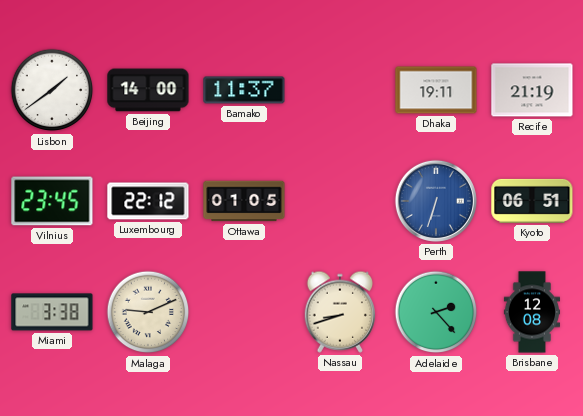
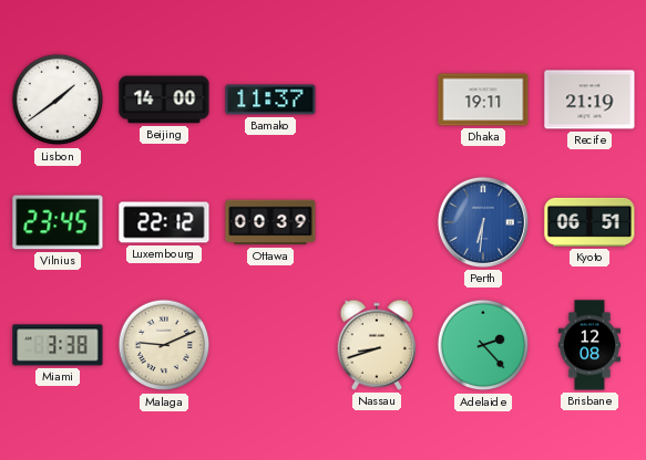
Ottawa: 01:05 -> 00:39
Perth: 6:33 -> 6:31
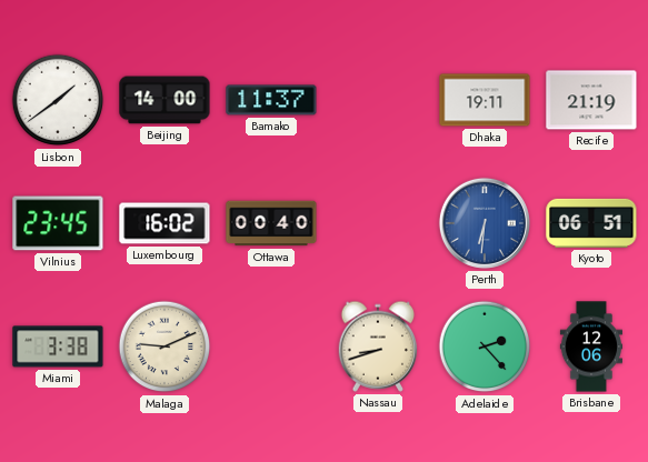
Luxembourg: 22:12 -> 16:02
Ottawa: 00:39 -> 00:40
Brisbane: 12:08 -> 12:06
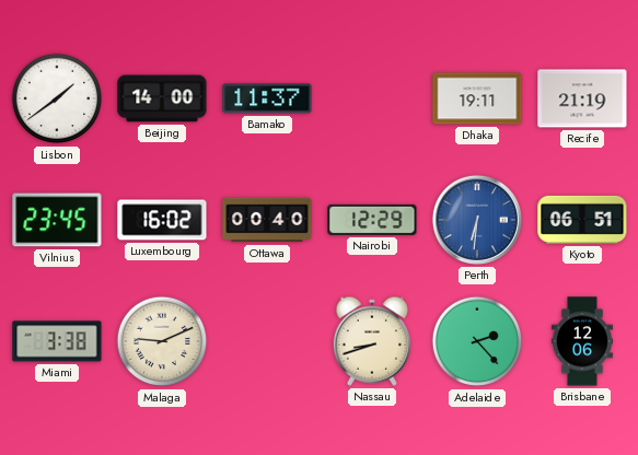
Nairobi: none -> 12:29
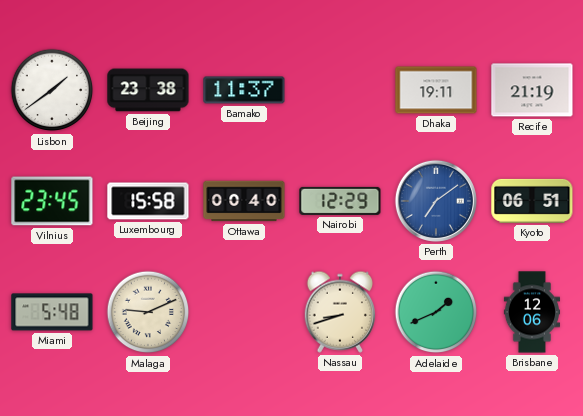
Beijing: 14:00 -> 23:38
Luxembourg: 16:02 -> 15:58
Perth: 6:31 -> 7:09
Miami: 3:38 -> 5:48
Adelaide: 2:23 -> 1:41
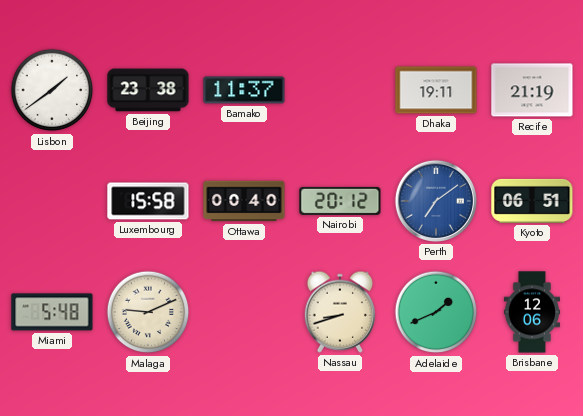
Vilnius: 23:45 -> none
Nairobi: 12:29 -> 20:12
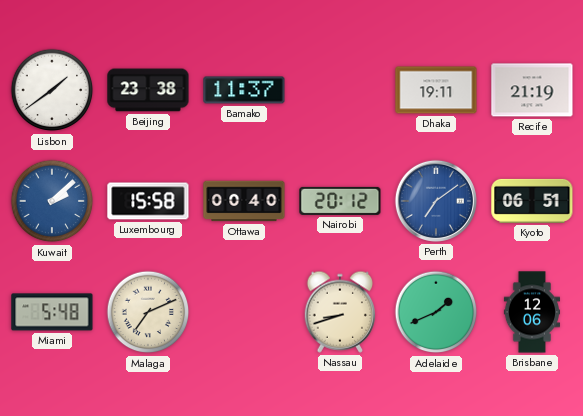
Kuwait: none -> 2:08
Malaga: 9:11 -> 7:11
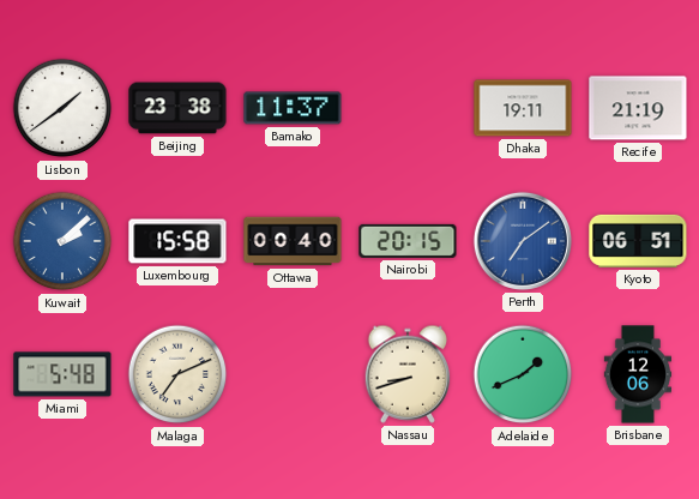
Nairobi: 20:12 -> 20:15
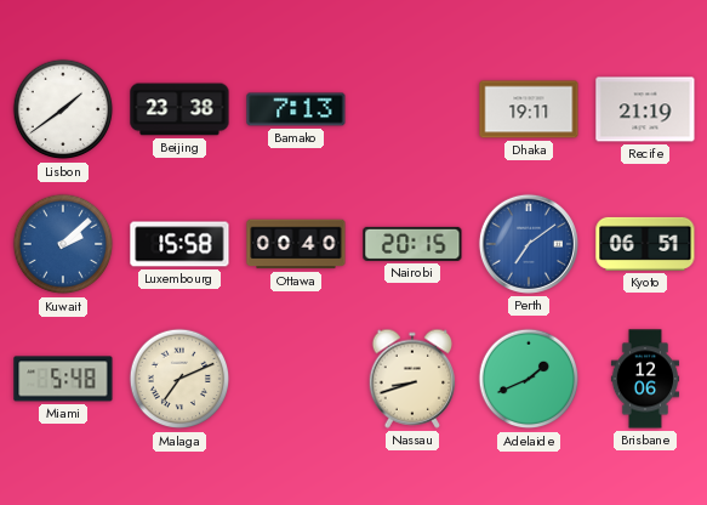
Bamako: 11:37 -> 7:13
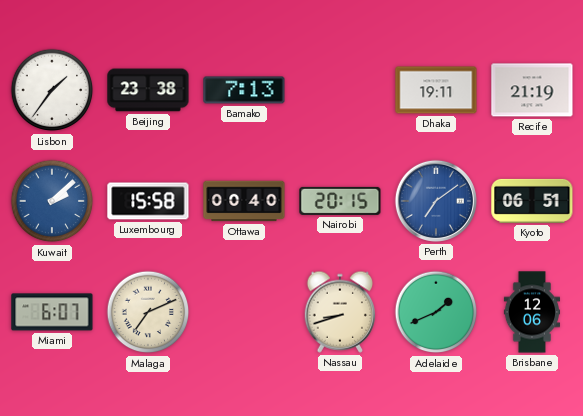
Lisbon: 1:39 -> 1:36
Miami: 5:48 -> 6:07
